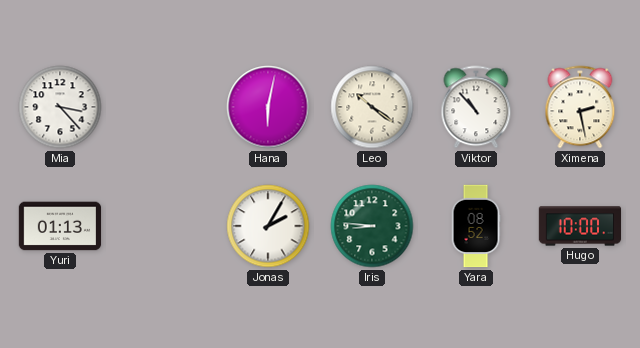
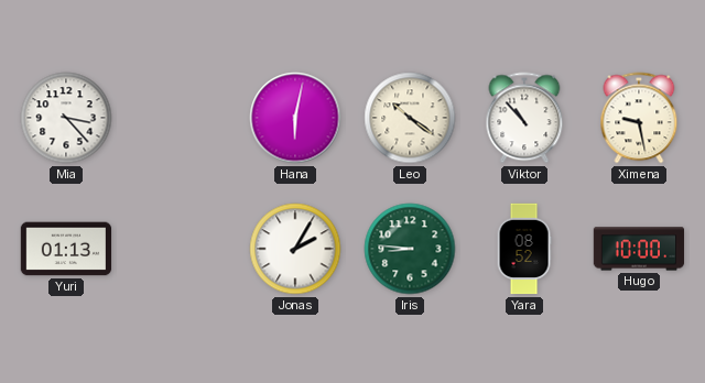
Ximena: 2:28 -> 9:28
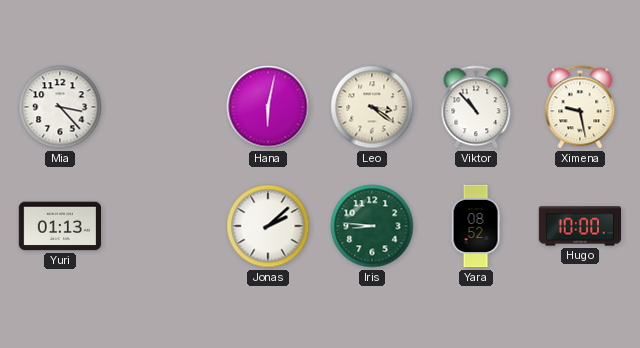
Leo: 10:21 -> 3:21
Jonas: 2:05 -> 2:08
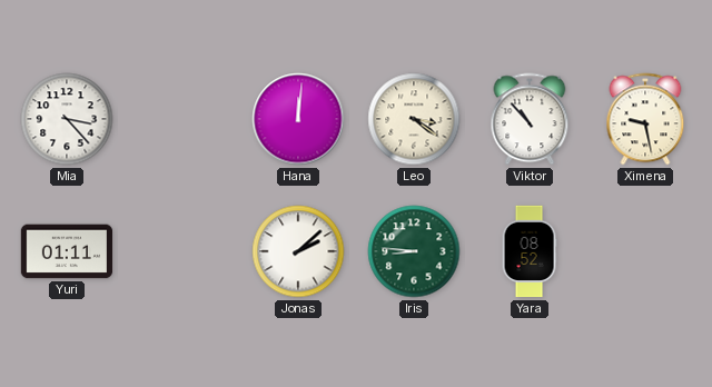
Hana: 6:02 -> 12:01
Yuri: 01:13 -> 01:11
Hugo: 10:00 -> none
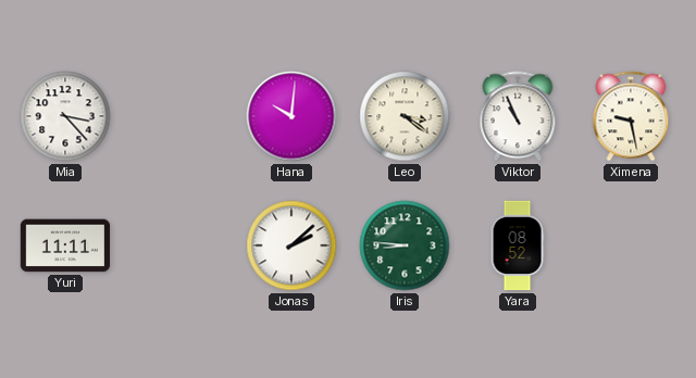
Hana: 12:01 -> 10:01
Viktor: 10:53 -> 10:56
Yuri: 01:11 -> 11:11
